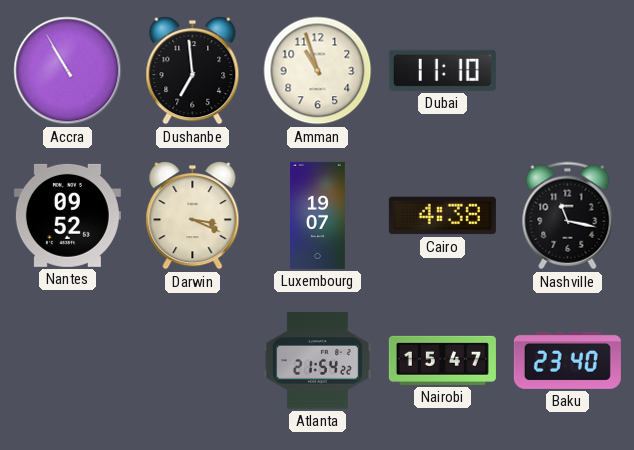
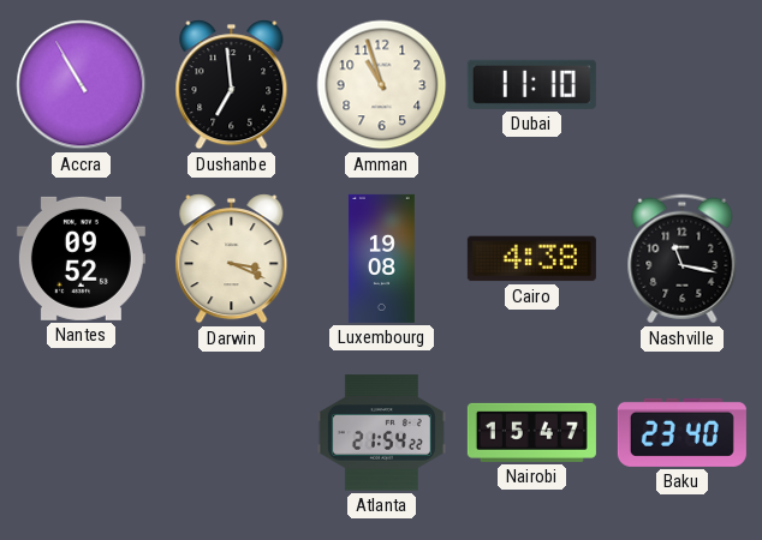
Luxembourg: 19:07 -> 19:08
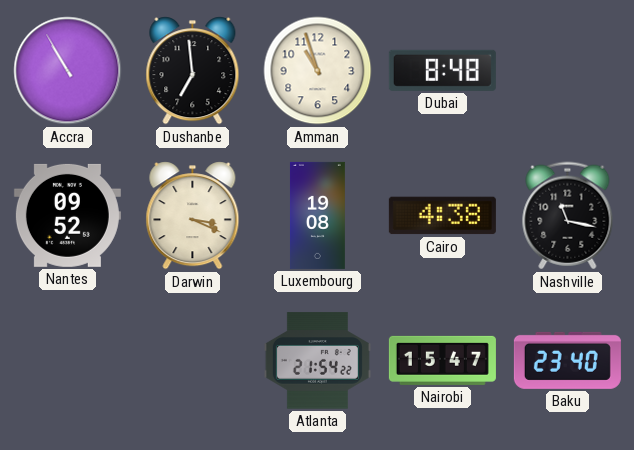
Dubai: 11:10 -> 8:48
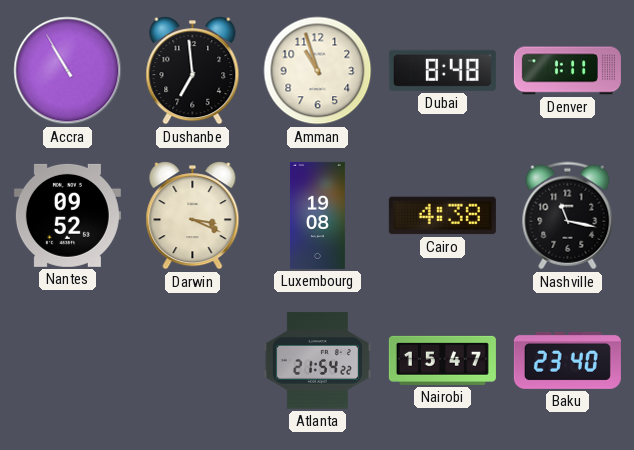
Denver: none -> 1:11
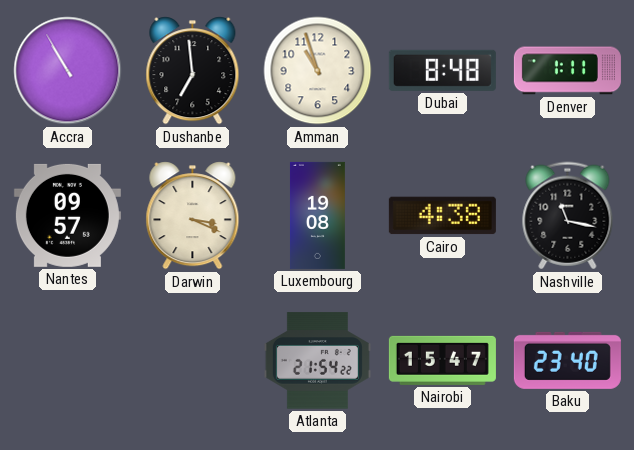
Nantes: 09:52 -> 09:57
